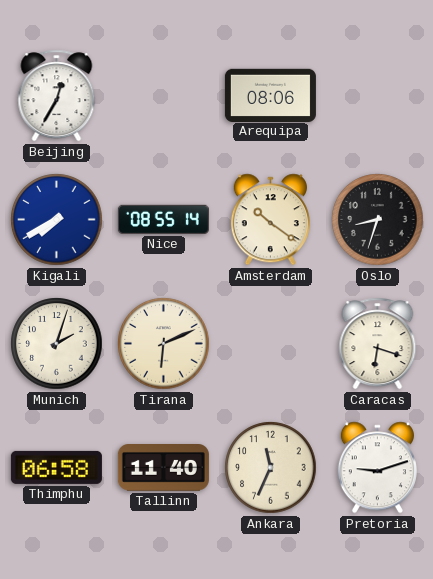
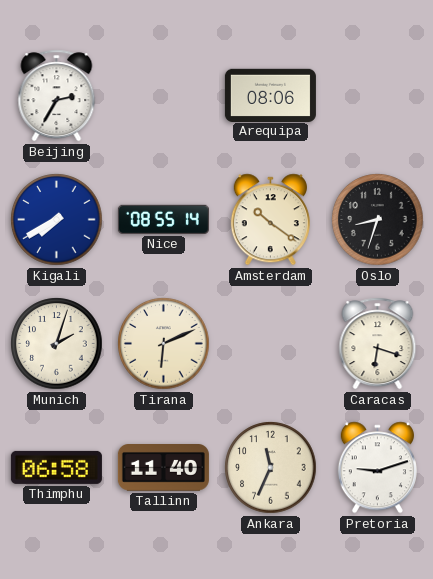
Beijing: 12:35 -> 2:35
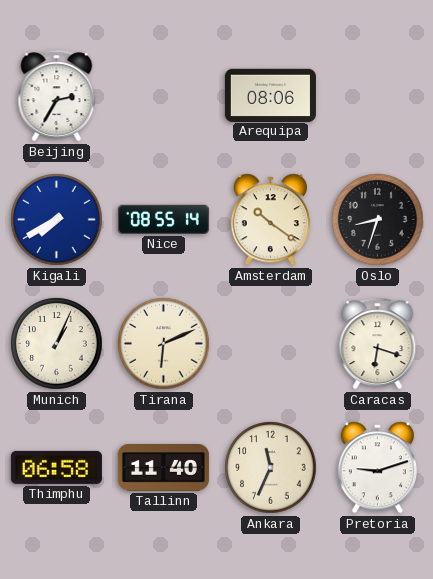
Munich: 2:03 -> 1:04
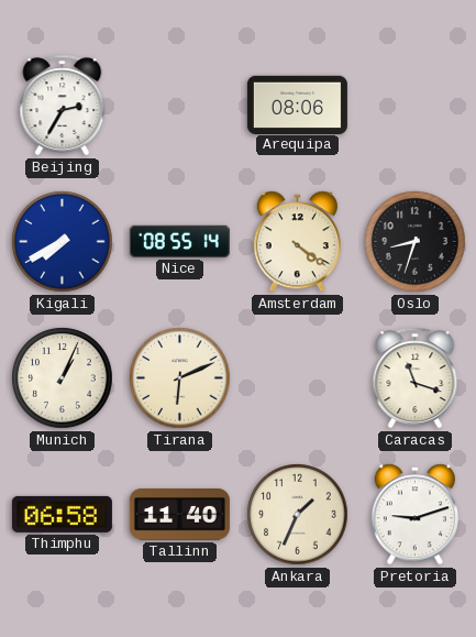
Amsterdam: 10:21 -> 4:21
Caracas: 6:18 -> 11:18
Ankara: 11:34 -> 1:34
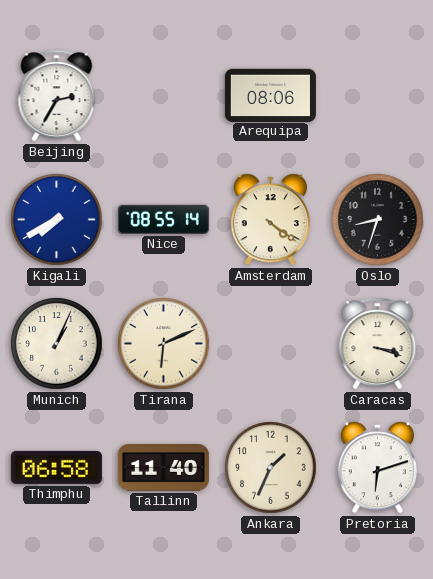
Caracas: 11:18 -> 3:18
Pretoria: 9:12 -> 6:12
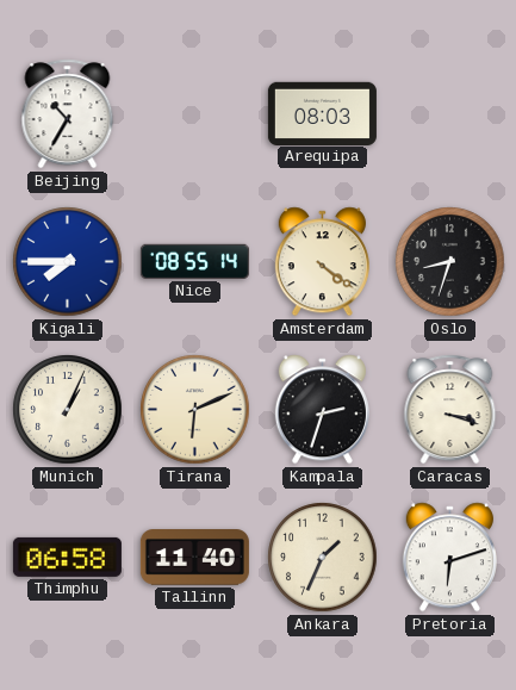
Beijing: 2:35 -> 10:35
Arequipa: 08:06 -> 08:03
Kigali: 7:40 -> 7:45
Kampala: none -> 2:33
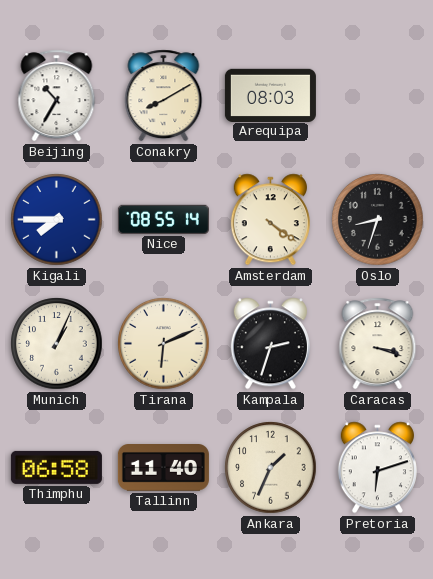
Conakry: none -> 8:10
